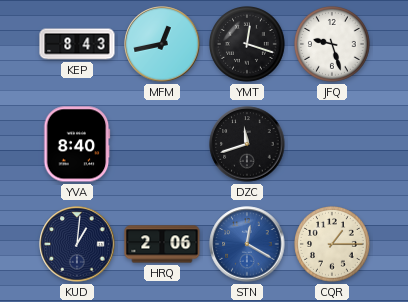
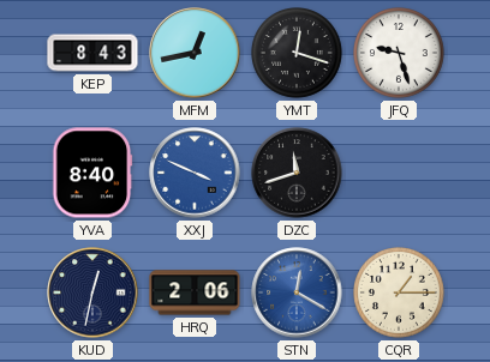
XXJ: none -> 3:49
KUD: 1:01 -> 12:32
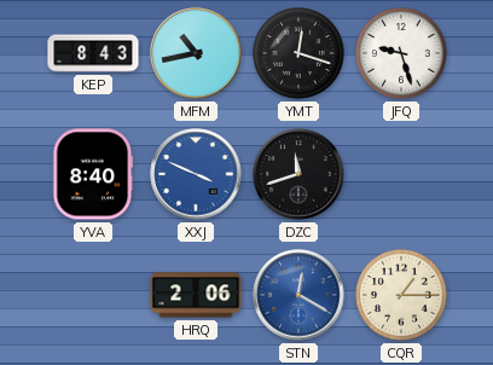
MFM: 12:43 -> 10:43
KUD: 12:32 -> none
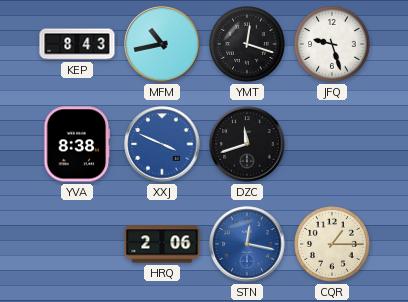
YVA: 8:40 -> 8:38
STN: 12:20 -> 12:17
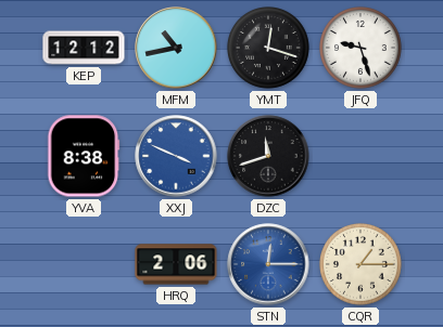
KEP: 8:43 -> 12:12
STN: 12:17 -> 12:15
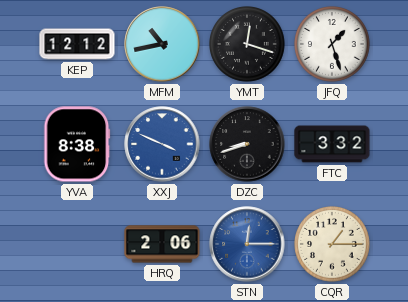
JFQ: 9:27 -> 1:27
DZC: 11:42 -> 8:42
FTC: none -> 3:32
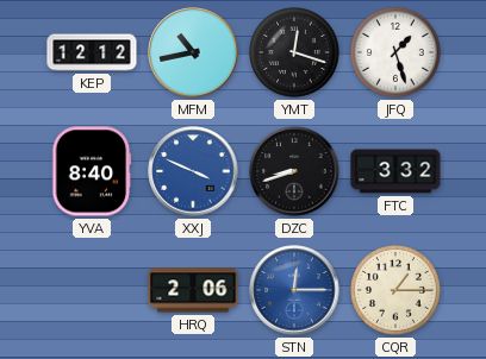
YVA: 8:38 -> 8:40
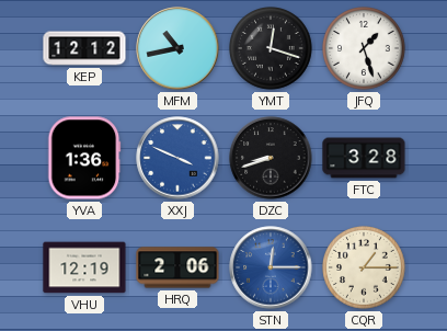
YVA: 8:40 -> 1:36
FTC: 3:32 -> 3:28
VHU: none -> 12:19
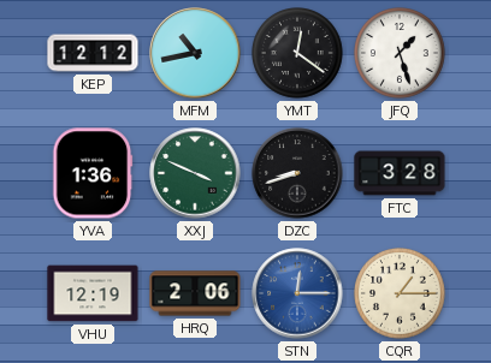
YMT: 12:18 -> 12:21
XXJ dial: blue -> green
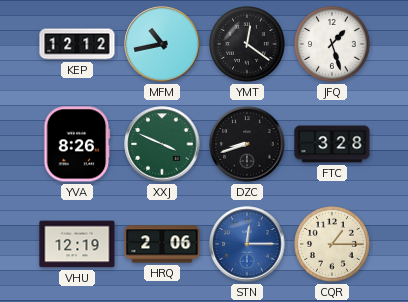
YVA: 1:36 -> 8:26
